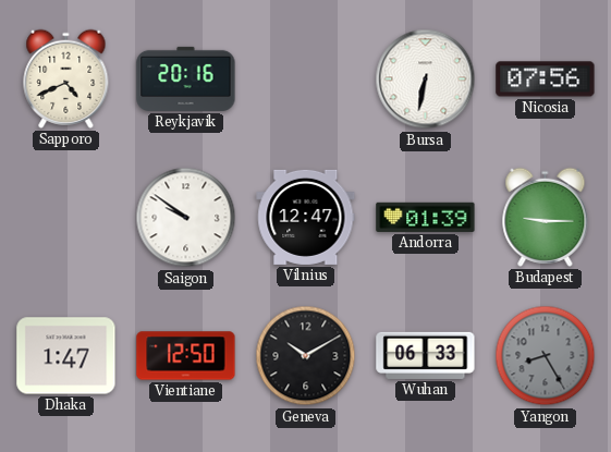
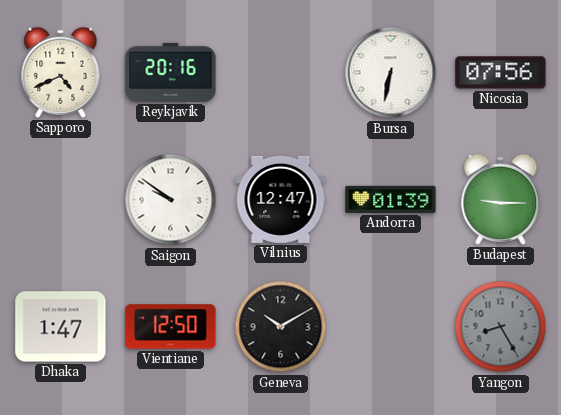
Wuhan: 06:33 -> none
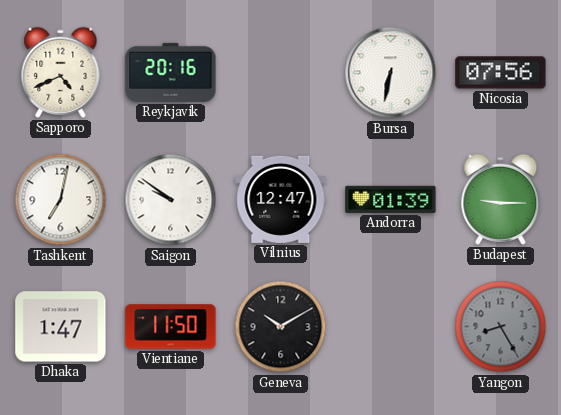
Tashkent: none -> 7:02
Vientiane: 12:50 -> 11:50
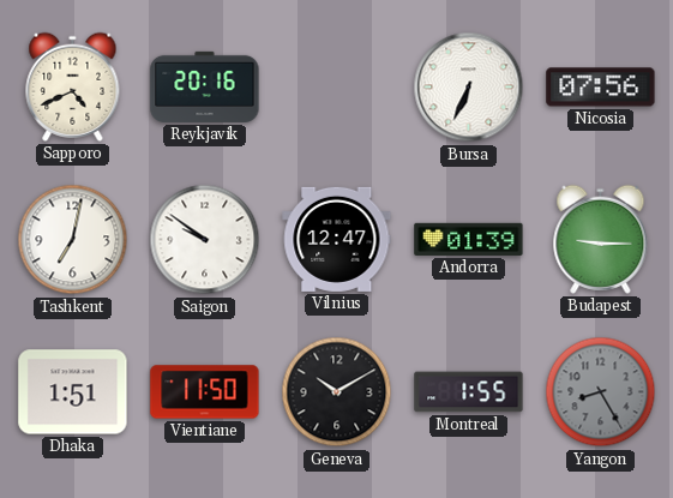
Bursa: 6:32 -> 6:34
Dhaka: 1:47 -> 1:51
Montreal: none -> 1:55
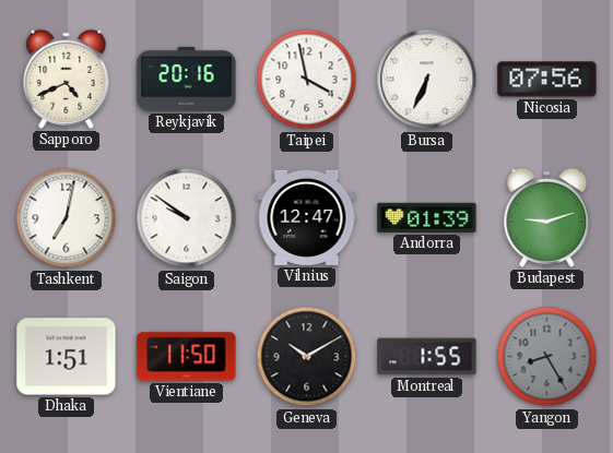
Taipei: none -> 3:58
Budapest: 9:15 -> 9:12
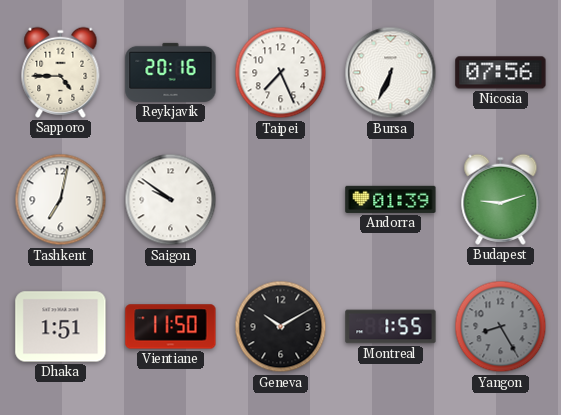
Sapporo: 4:41 -> 4:45
Taipei: 3:58 -> 7:26
Vilnius: 12:47 -> none
